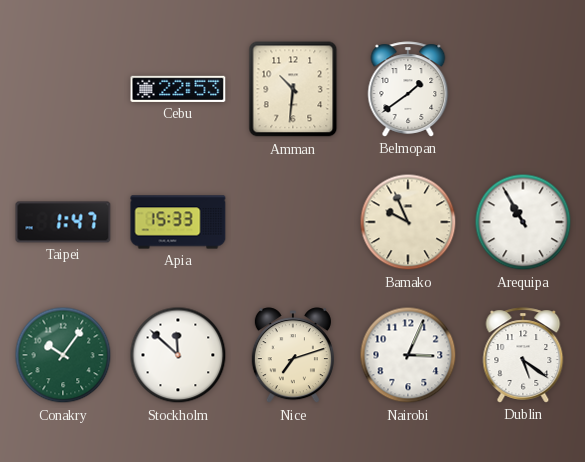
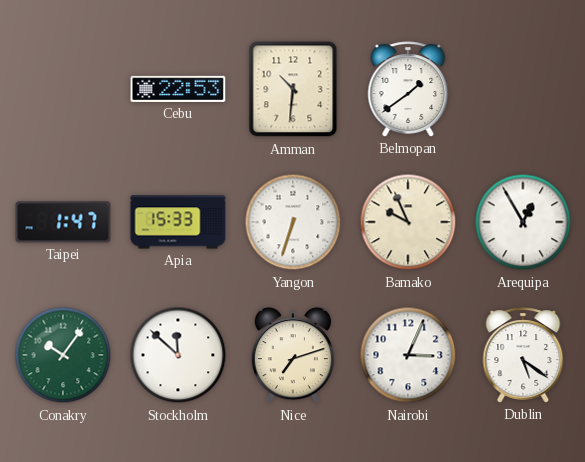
Yangon: none -> 6:33
Arequipa: 10:55 -> 12:55
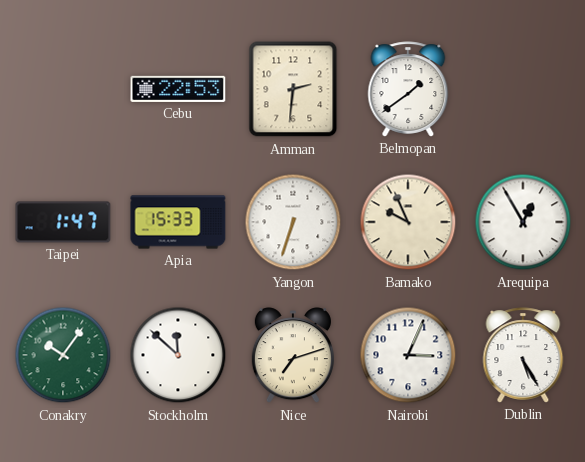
Amman: 10:31 -> 2:31
Dublin: 5:21 -> 5:25
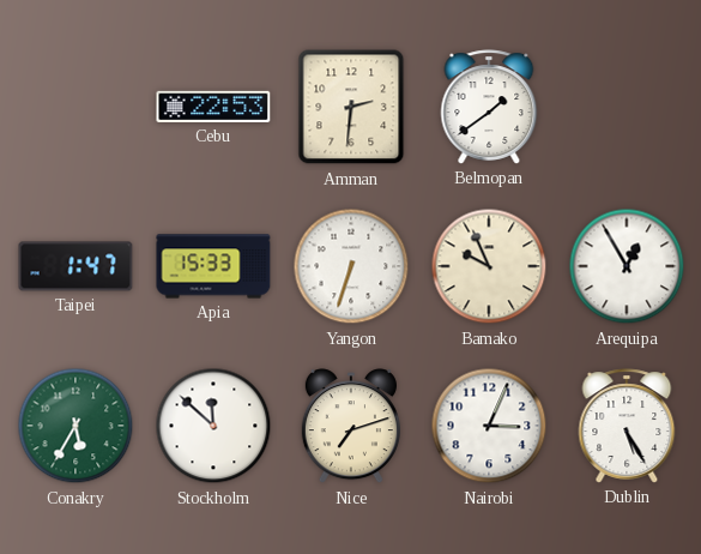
Conakry: 10:06 -> 5:35
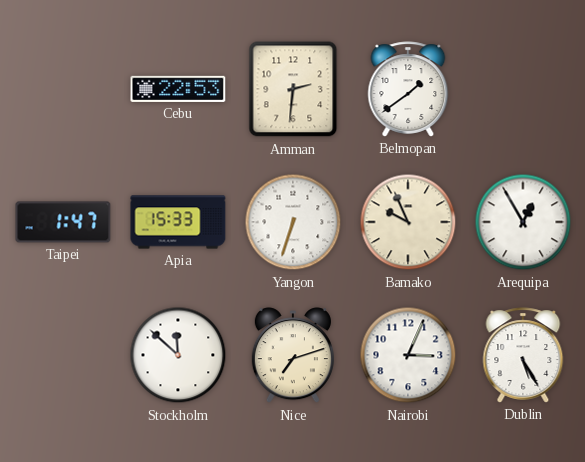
Conakry: 5:35 -> none
